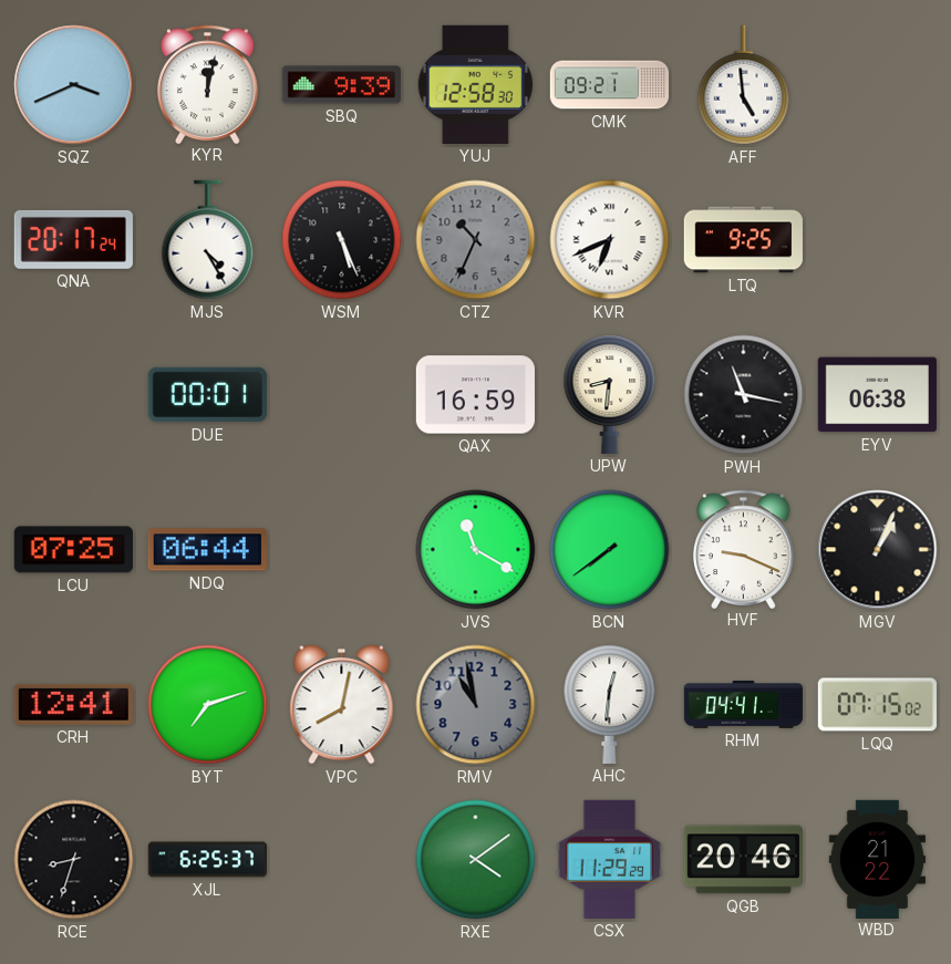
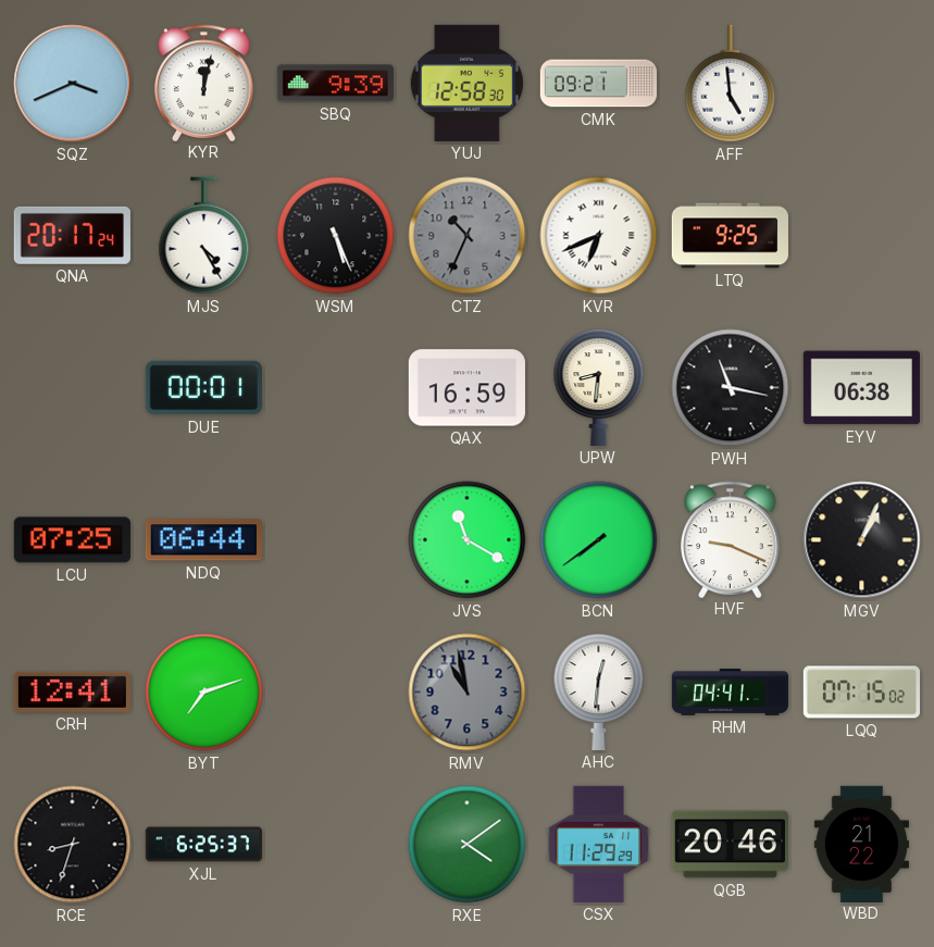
VPC: 8:02 -> none
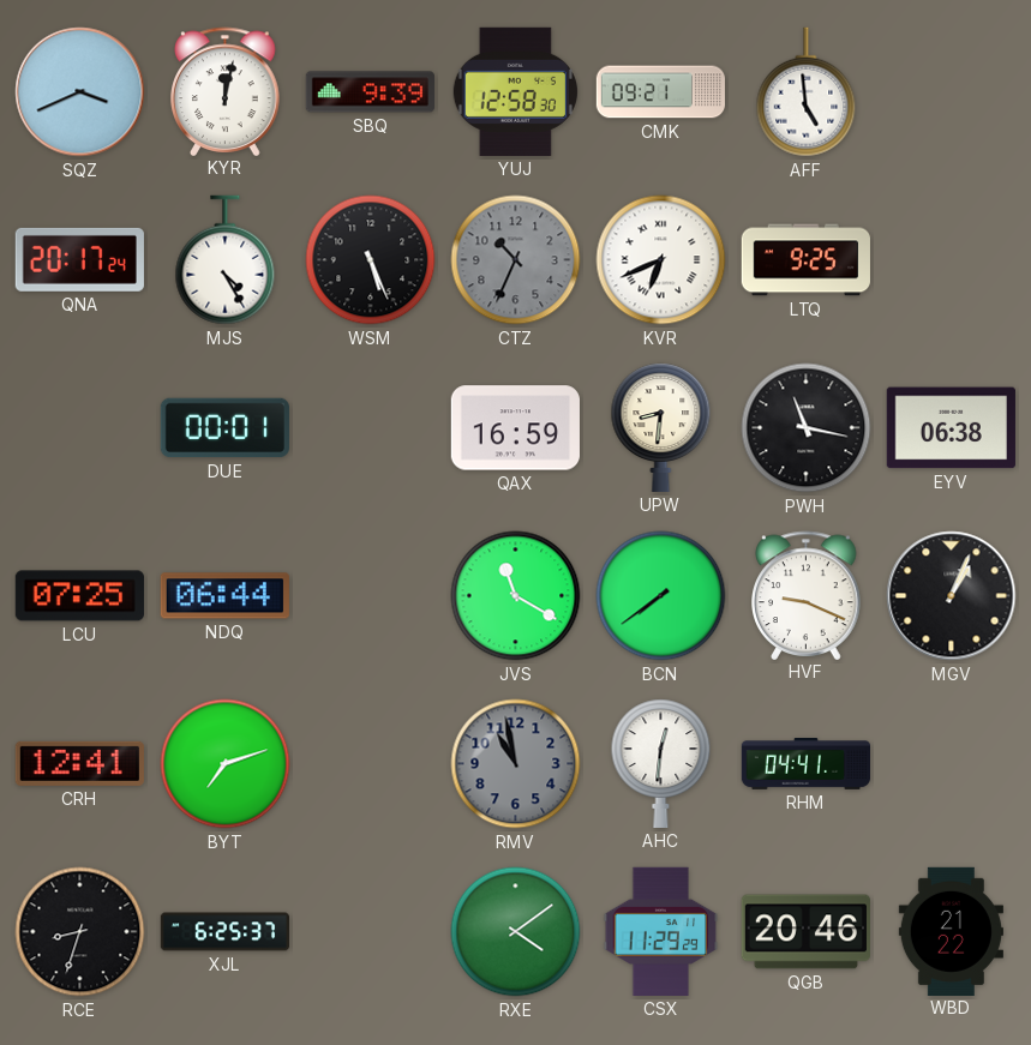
LQQ: 07:15 -> none
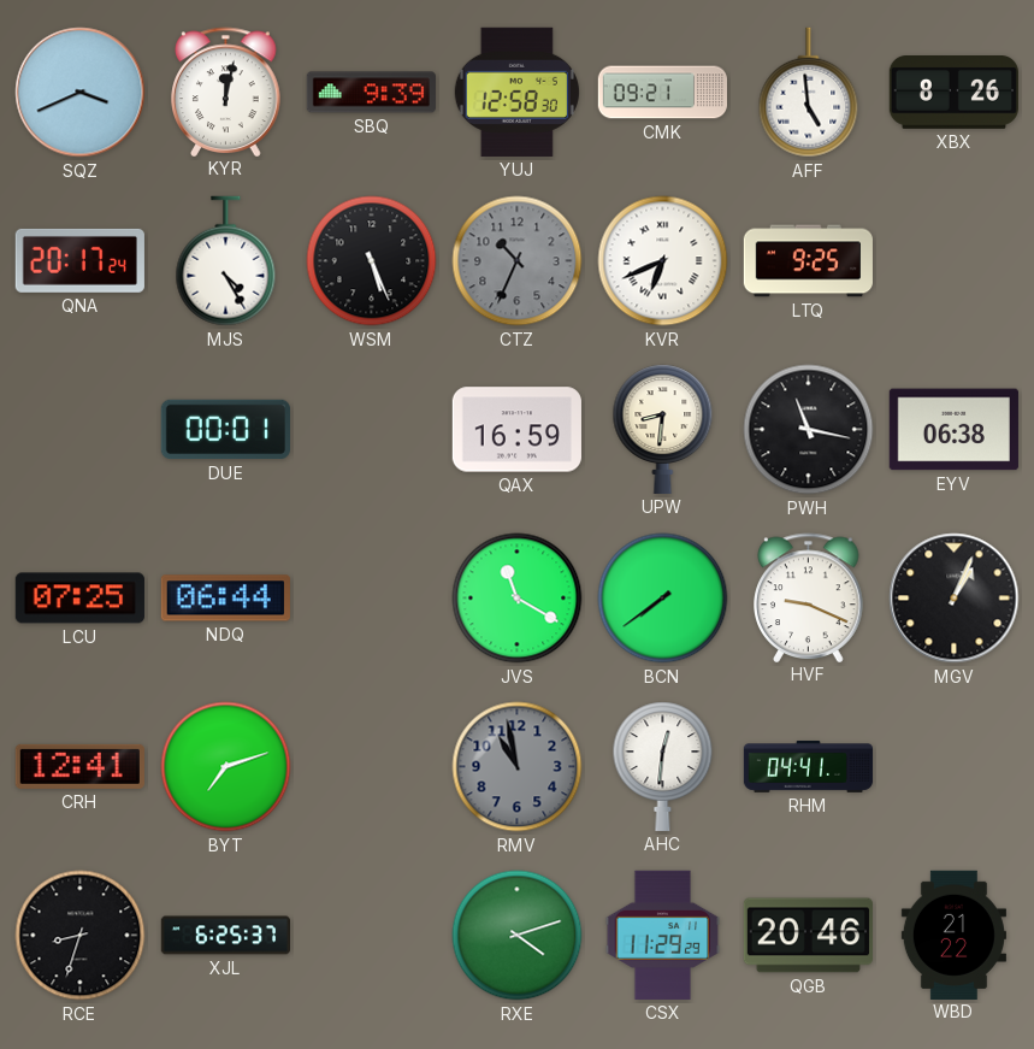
XBX: none -> 8:26
RXE: 4:09 -> 4:12
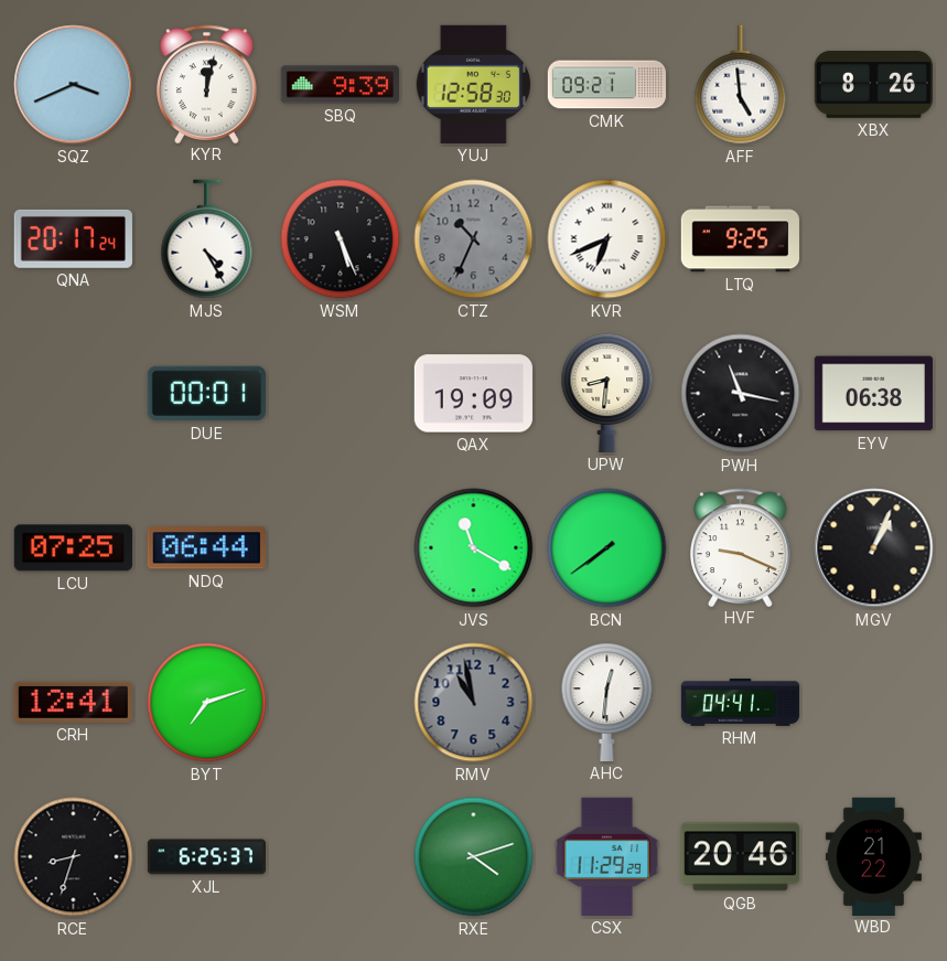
QAX: 16:59 -> 19:09
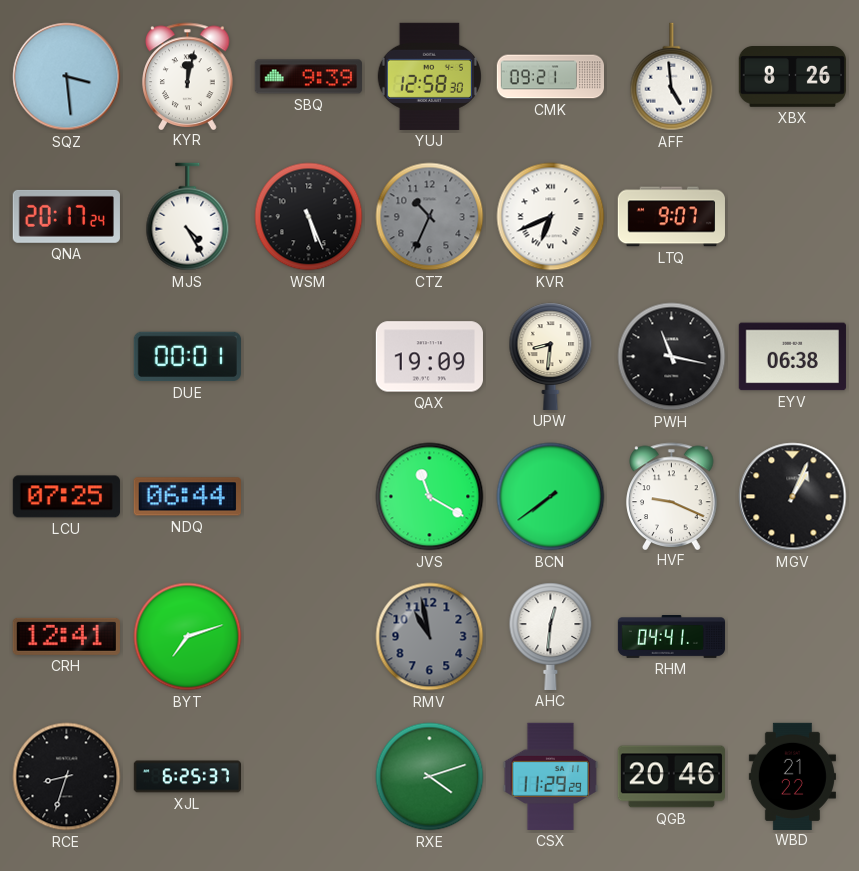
SQZ: 3:41 -> 3:29
LTQ: 9:25 -> 9:07
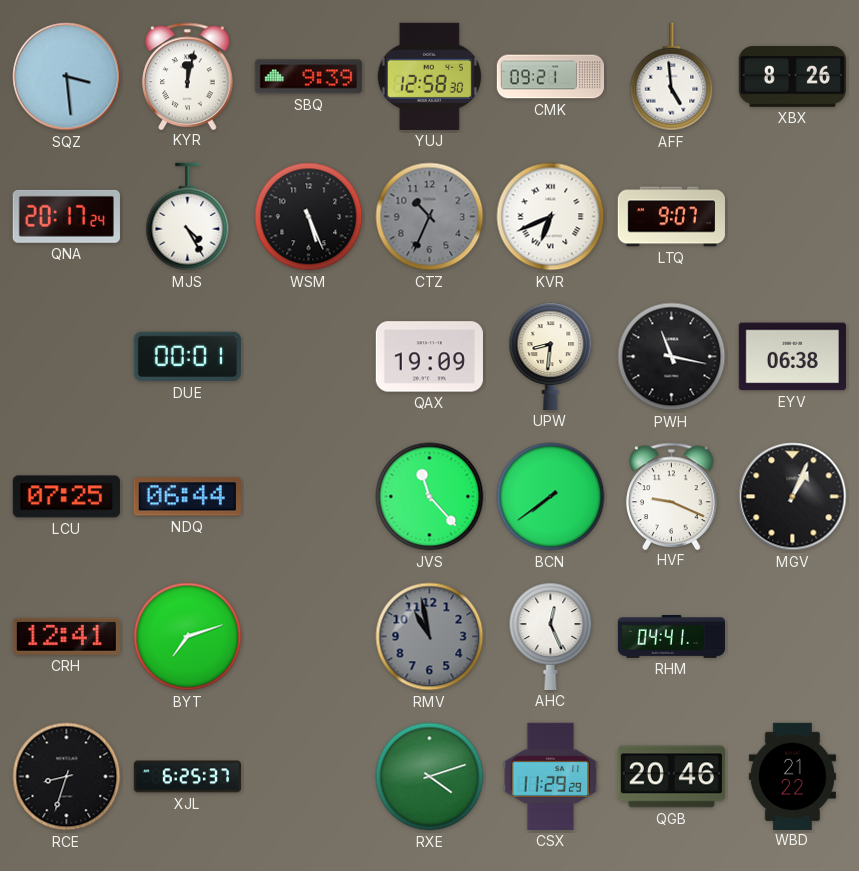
JVS: 11:20 -> 11:23
AHC: 12:31 -> 12:26
